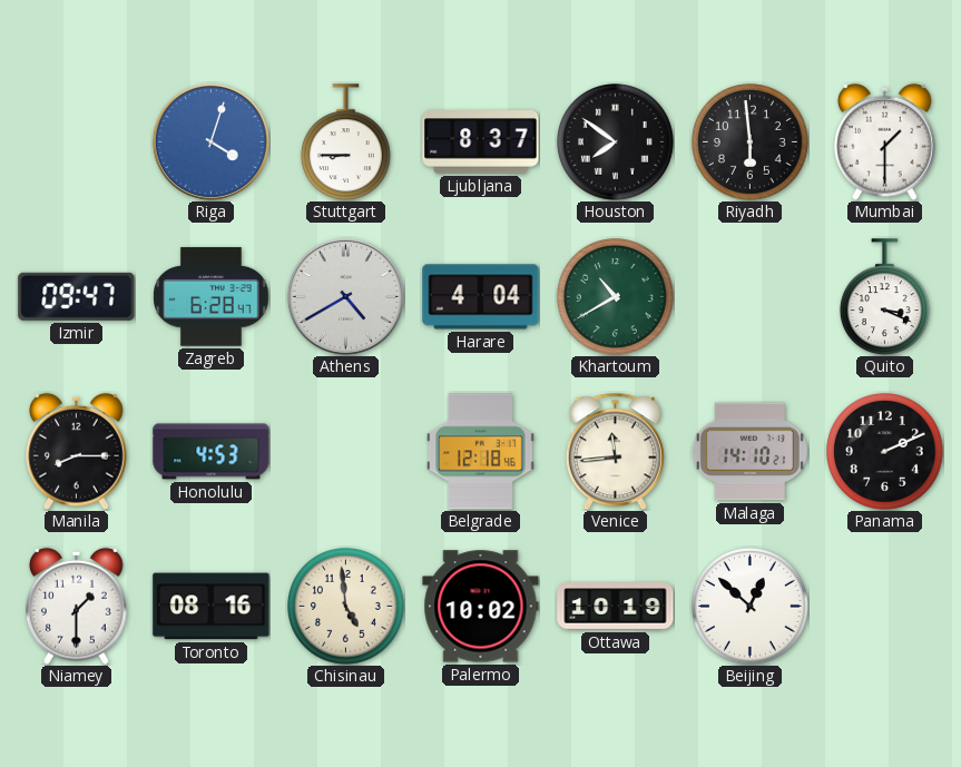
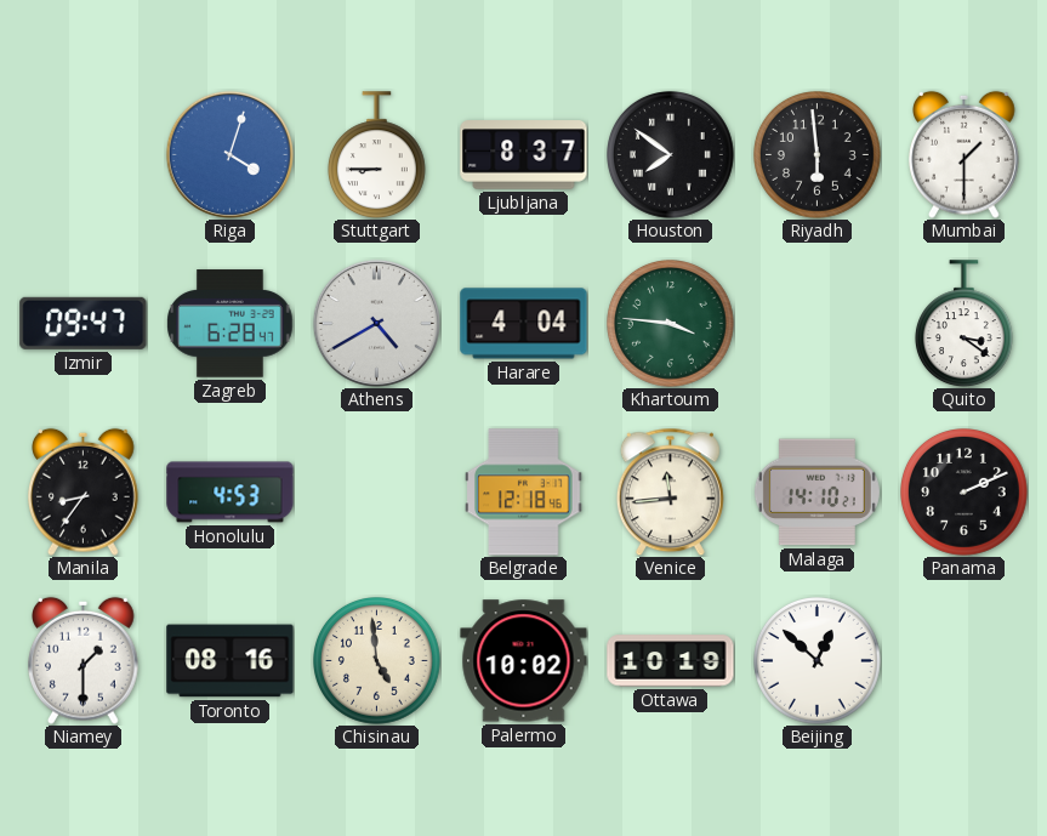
Khartoum: 10:40 -> 3:46
Quito: 3:19 -> 3:21
Manila: 8:15 -> 8:36
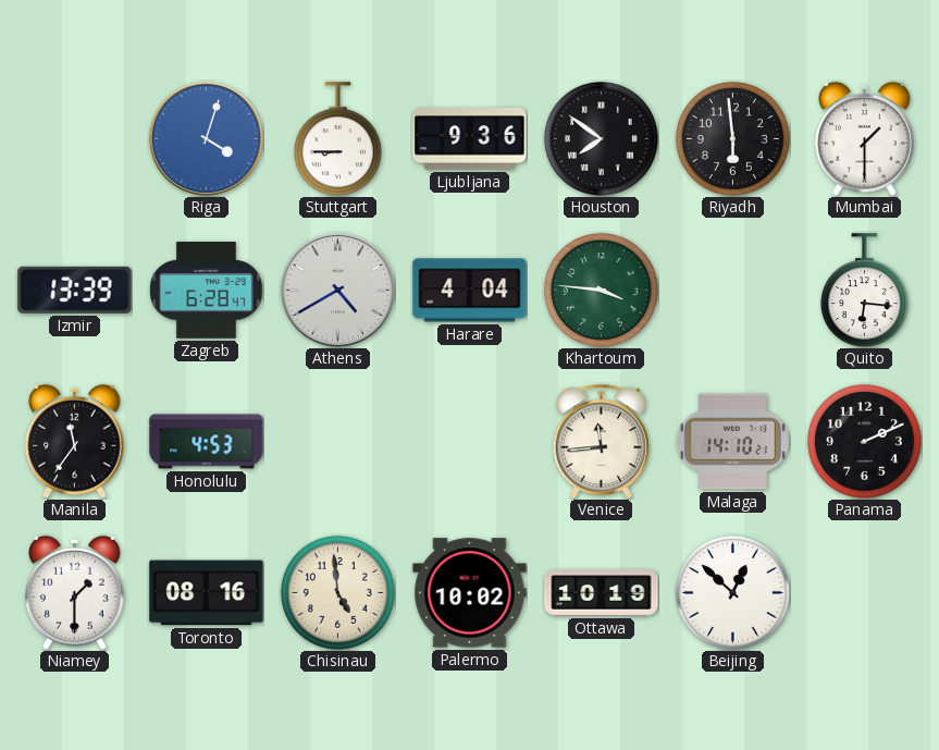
Ljubljana: 8:37 -> 9:36
Izmir: 09:47 -> 13:39
Quito: 3:21 -> 6:16
Manila: 8:36 -> 11:36
Belgrade: 12:18 -> none
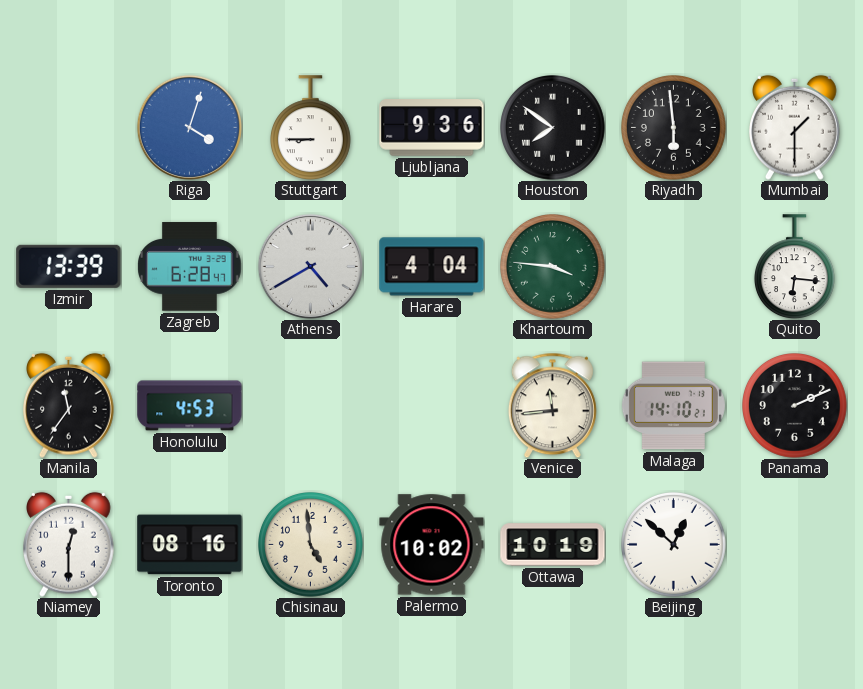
Niamey: 1:30 -> 12:30
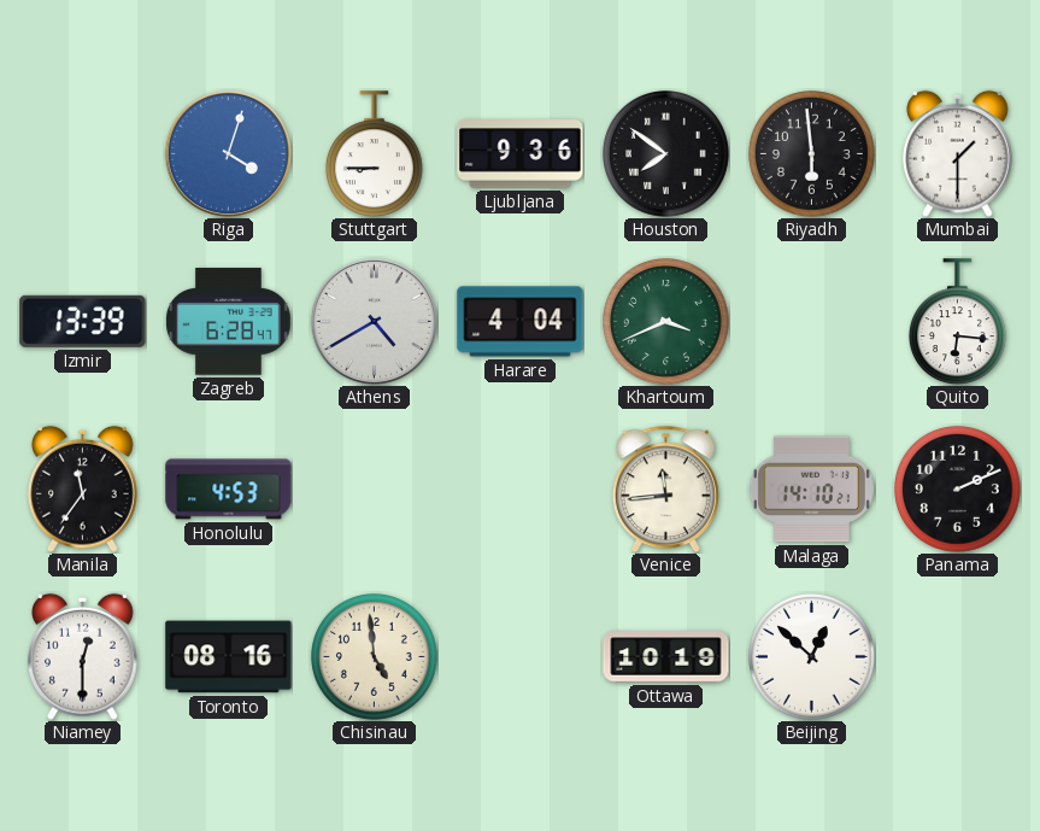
Khartoum: 3:46 -> 3:41
Palermo: 10:02 -> none
